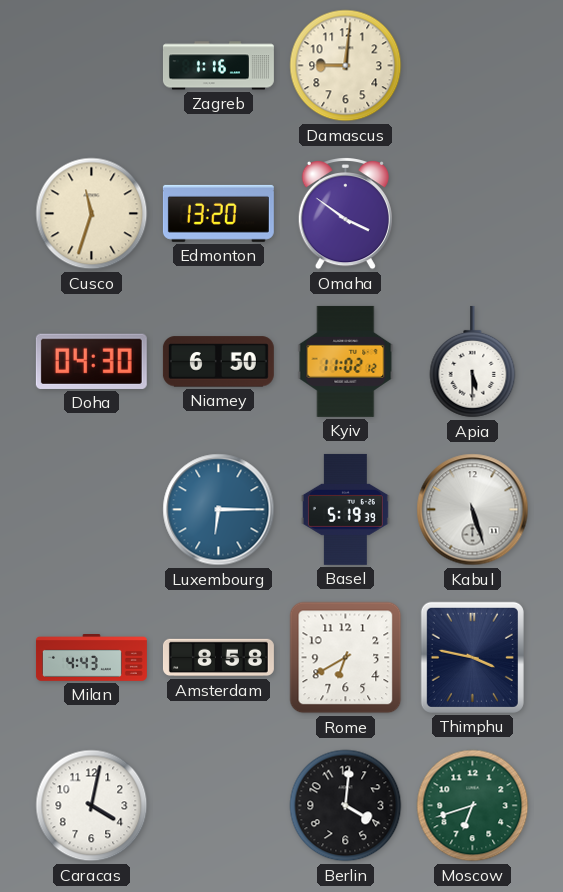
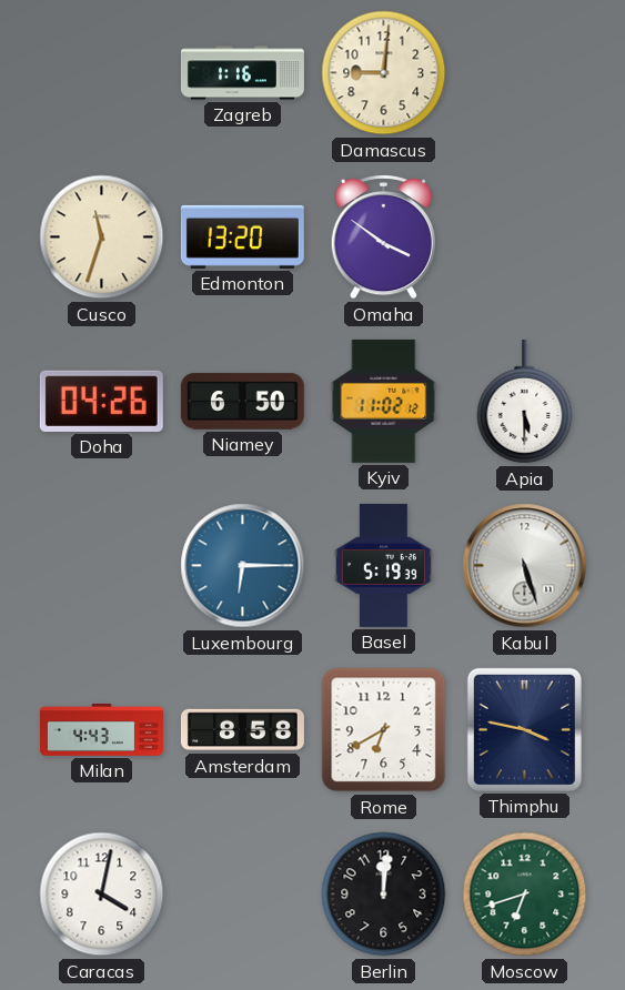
Doha: 04:30 -> 04:26
Berlin: 4:01 -> 12:01
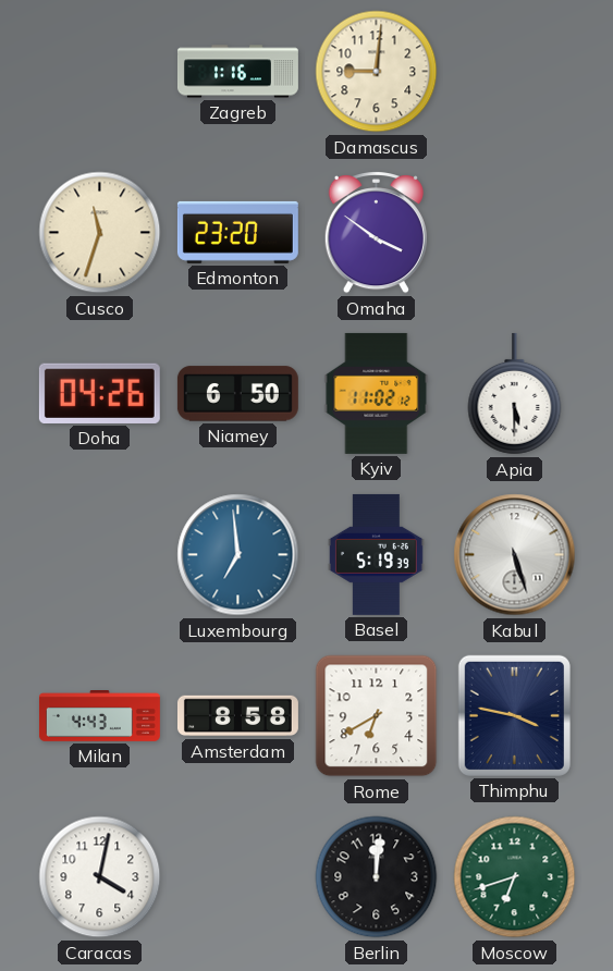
Edmonton: 13:20 -> 23:20
Luxembourg: 6:15 -> 6:59
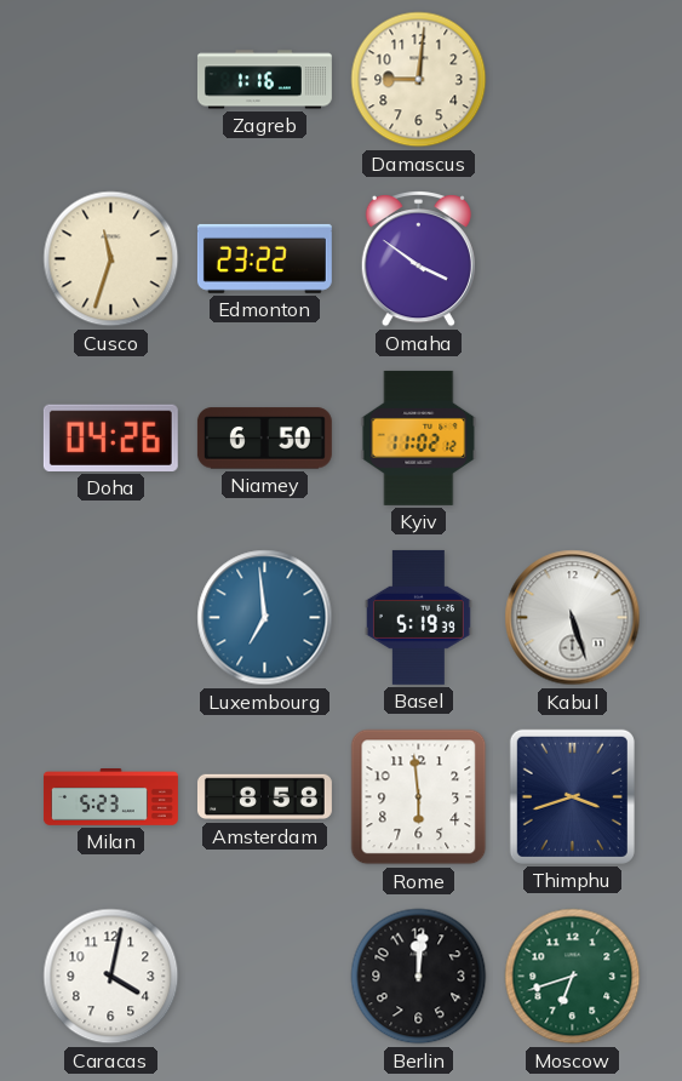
Edmonton: 23:20 -> 23:22
Apia: 5:30 -> none
Milan: 4:43 -> 5:23
Rome: 6:40 -> 5:59
Thimphu: 3:47 -> 3:42
